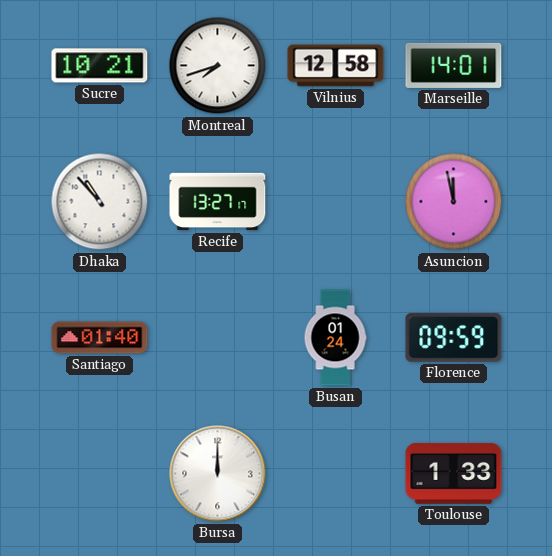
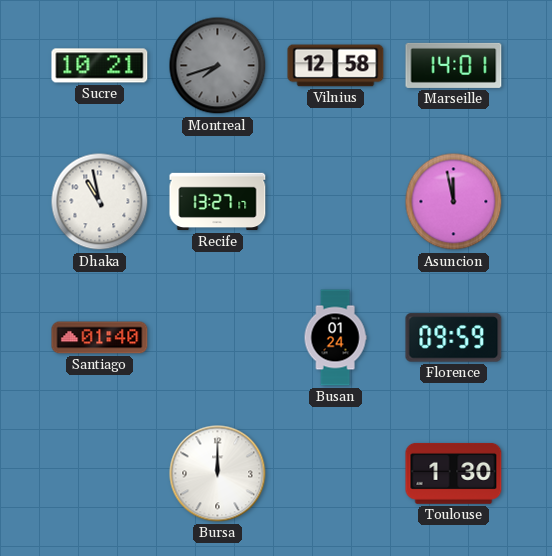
Montreal dial: white -> grey
Dhaka: 10:53 -> 10:58
Toulouse: 1:33 -> 1:30
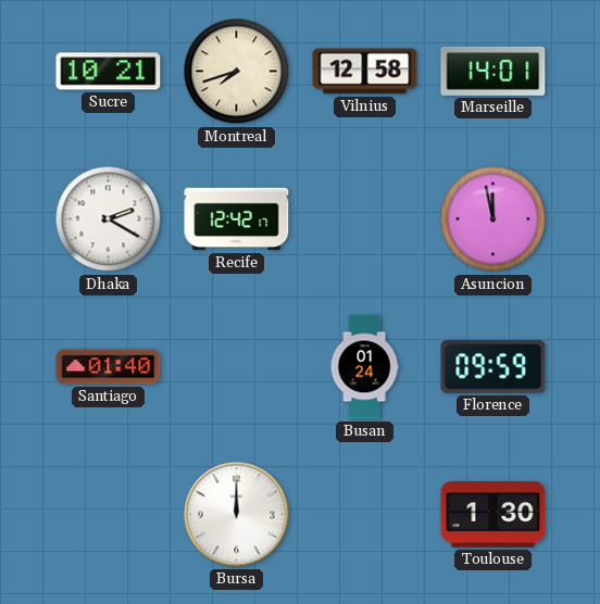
Montreal dial: grey -> cream
Dhaka: 10:58 -> 2:20
Recife: 13:27 -> 12:42
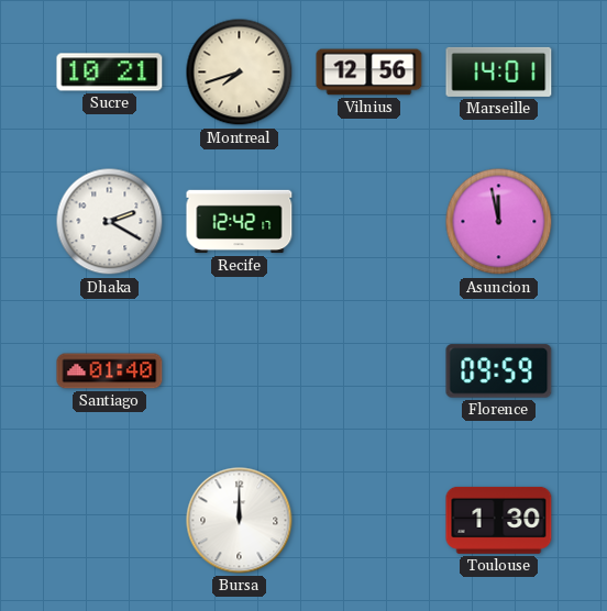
Vilnius: 12:58 -> 12:56
Busan: 01:24 -> none
